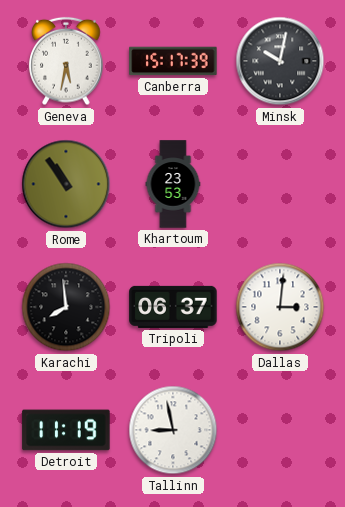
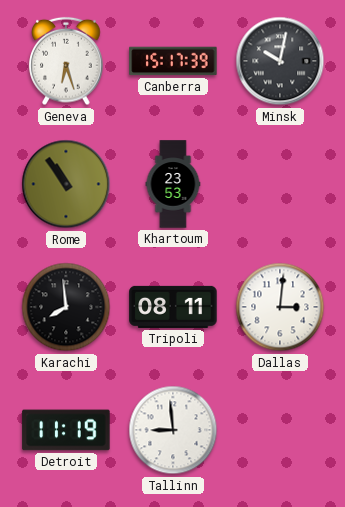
Geneva: 5:32 -> 6:27
Tripoli: 06:37 -> 08:11
Tallinn: 8:58 -> 8:59
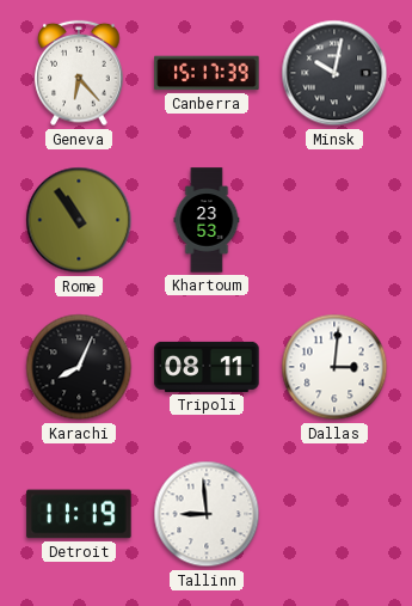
Geneva: 6:27 -> 6:23
Karachi: 7:59 -> 8:04
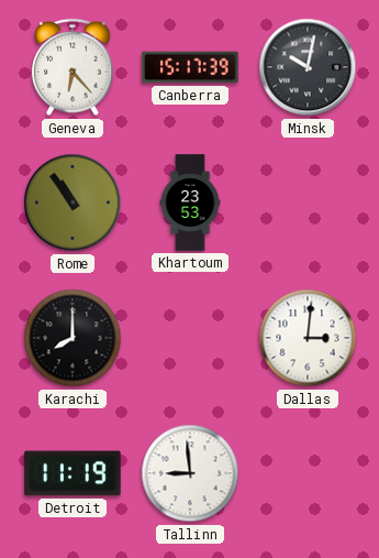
Karachi: 8:04 -> 8:00
Tripoli: 08:11 -> none
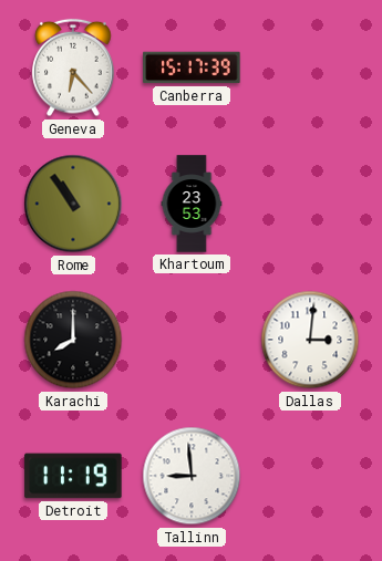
Minsk: 10:02 -> none
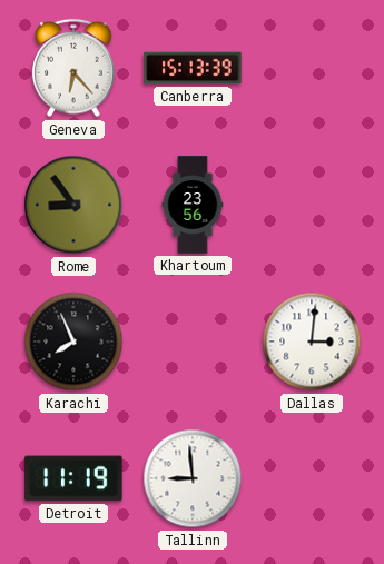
Canberra: 15:17 -> 15:13
Rome: 10:54 -> 8:54
Khartoum: 23:53 -> 23:56
Karachi: 8:00 -> 7:56
